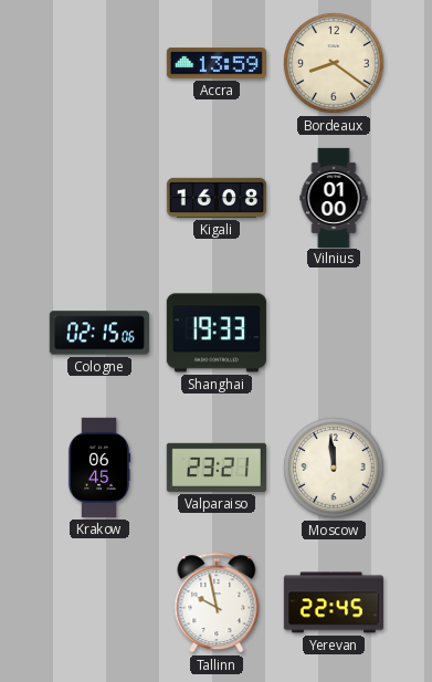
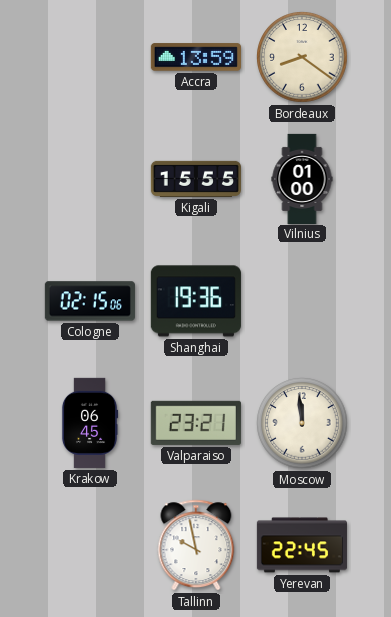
Kigali: 16:08 -> 15:55
Shanghai: 19:33 -> 19:36
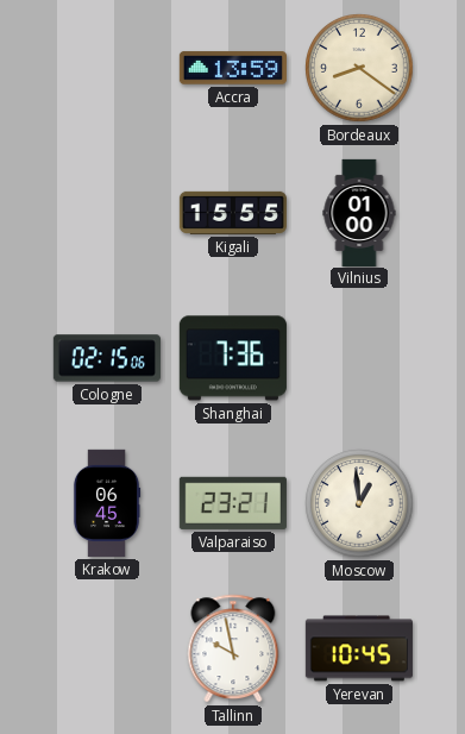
Shanghai: 19:36 -> 7:36
Moscow: 11:59 -> 12:59
Yerevan: 22:45 -> 10:45
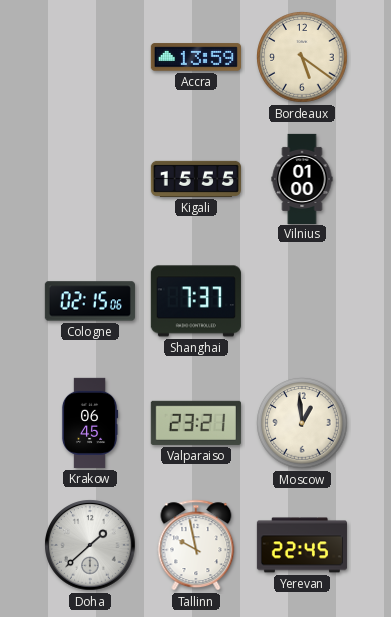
Bordeaux: 8:21 -> 5:21
Shanghai: 7:36 -> 7:37
Doha: none -> 1:38
Yerevan: 10:45 -> 22:45
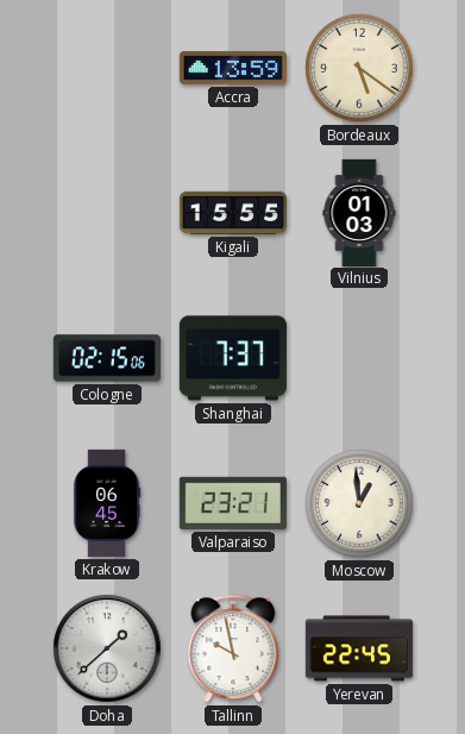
Vilnius: 01:00 -> 01:03
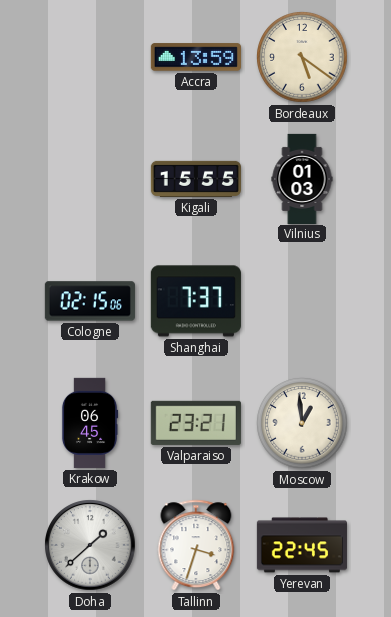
Tallinn: 9:58 -> 3:33
